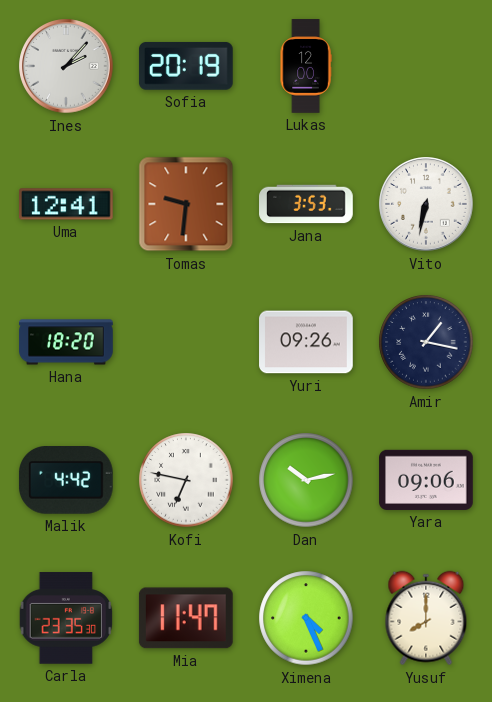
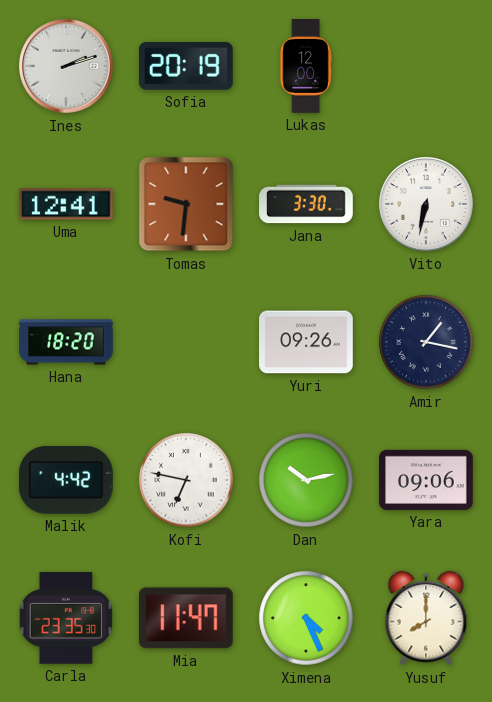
Ines: 2:07 -> 2:12
Jana: 3:53 -> 3:30
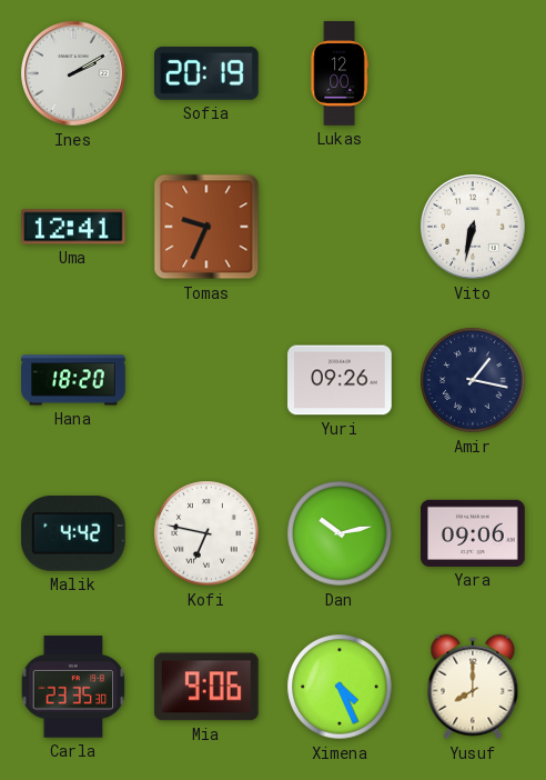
Ines: 2:12 -> 2:10
Tomas: 9:31 -> 9:34
Jana: 3:30 -> none
Mia: 11:47 -> 9:06
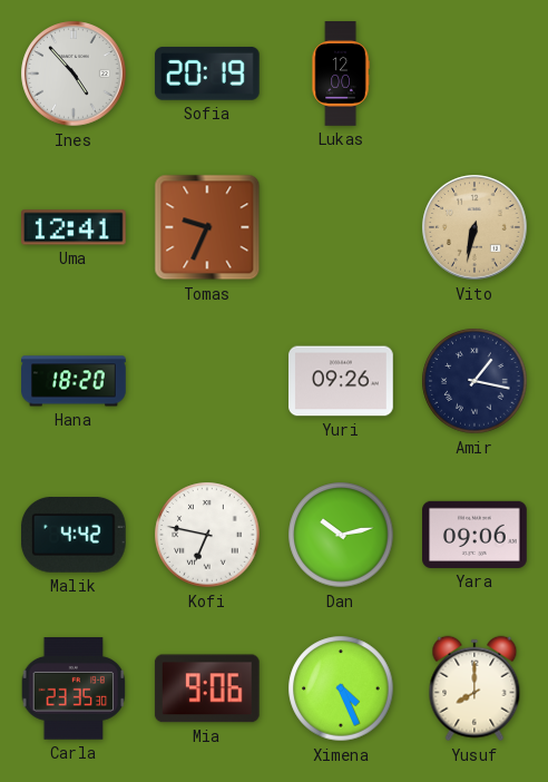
Ines: 2:10 -> 4:53
Vito dial: white -> champagne
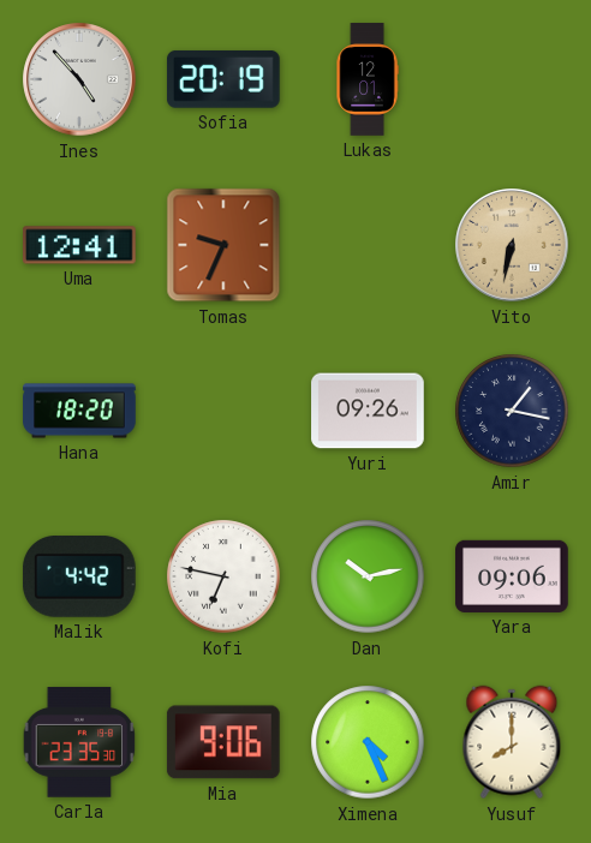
Lukas: 12:00 -> 12:01
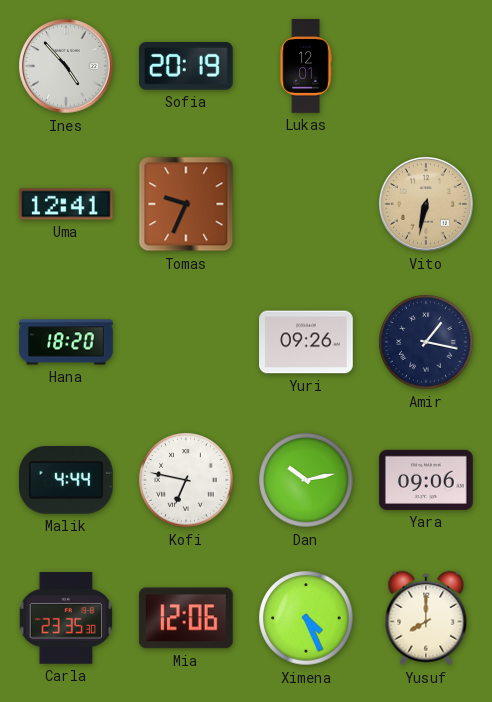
Malik: 4:42 -> 4:44
Mia: 9:06 -> 12:06
